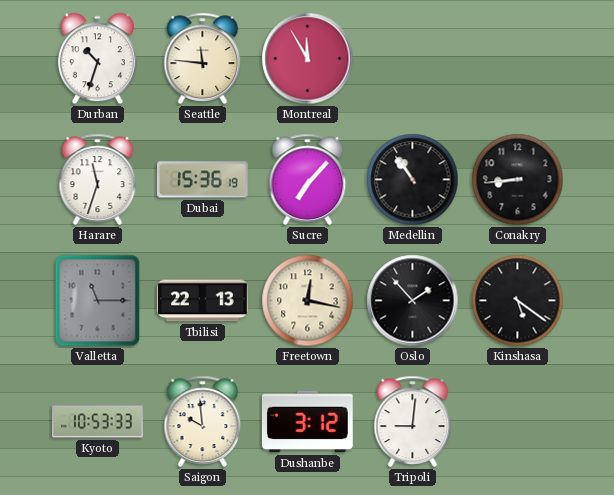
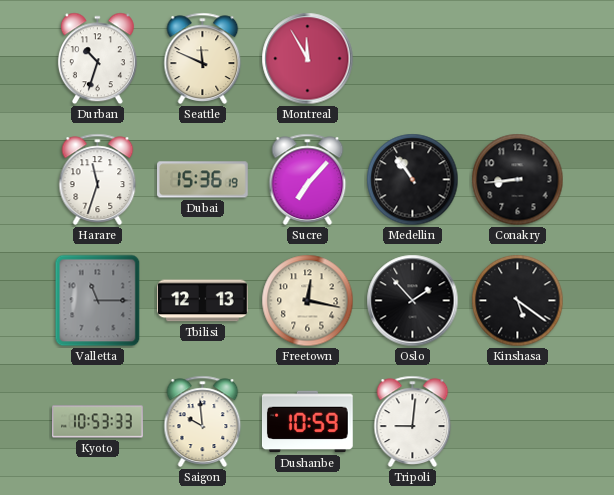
Seattle: 11:46 -> 11:49
Tbilisi: 22:13 -> 12:13
Dushanbe: 3:12 -> 10:59
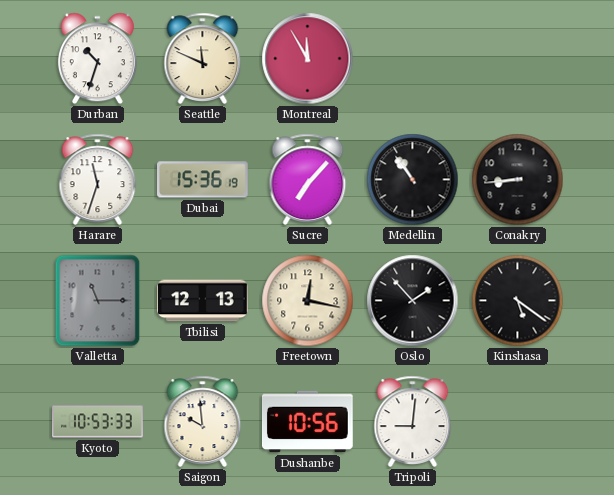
Dushanbe: 10:59 -> 10:56
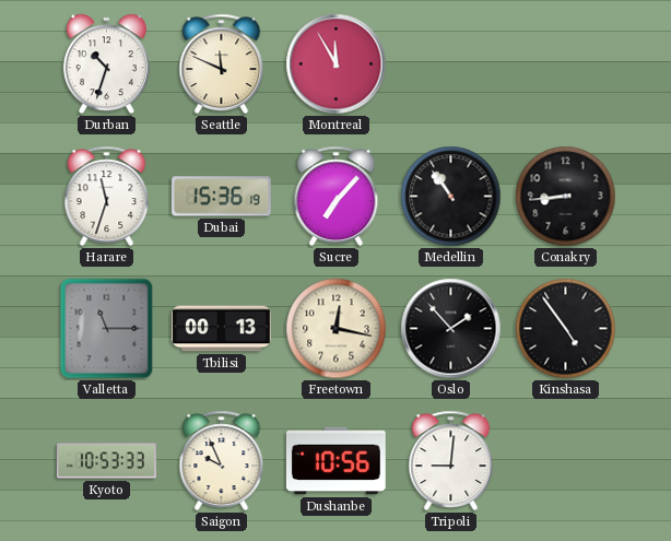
Tbilisi: 12:13 -> 00:13
Kinshasa: 5:21 -> 4:54
Saigon: 9:59 -> 9:56
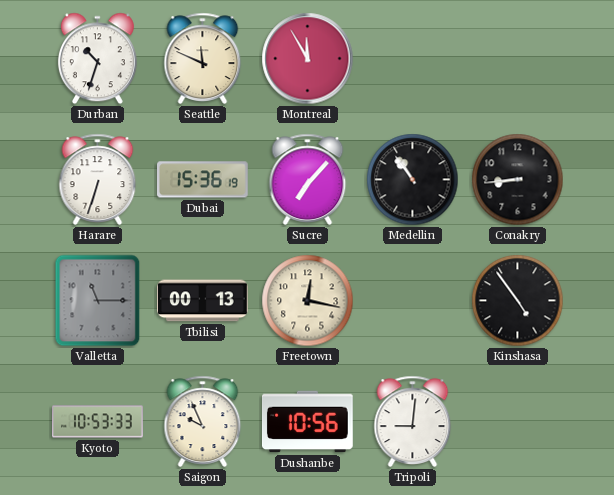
Harare: 11:33 -> 6:33
Oslo: 1:53 -> none
